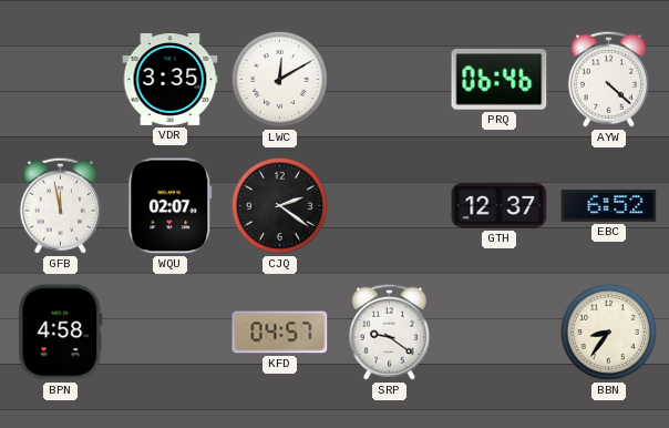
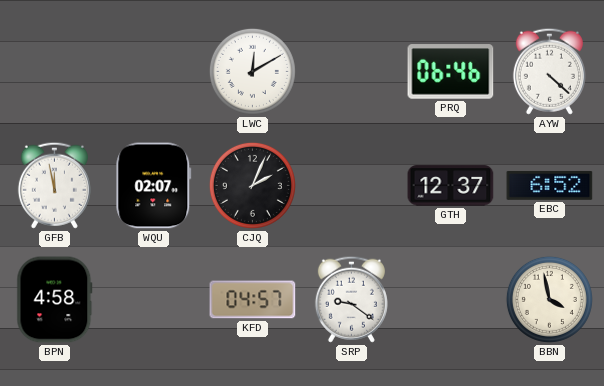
VDR: 3:35 -> none
CJQ: 2:21 -> 2:04
BBN: 8:36 -> 3:58
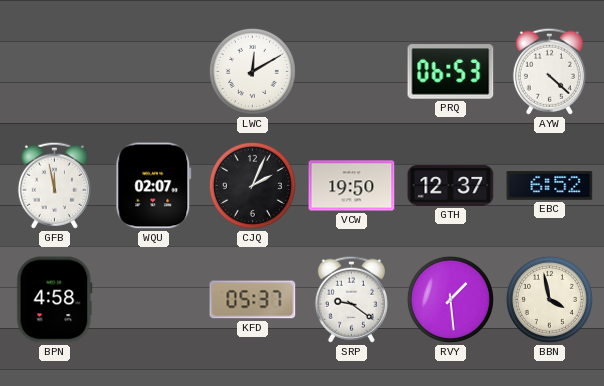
PRQ: 06:46 -> 06:53
VCW: none -> 19:50
KFD: 04:57 -> 05:37
RVY: none -> 1:29
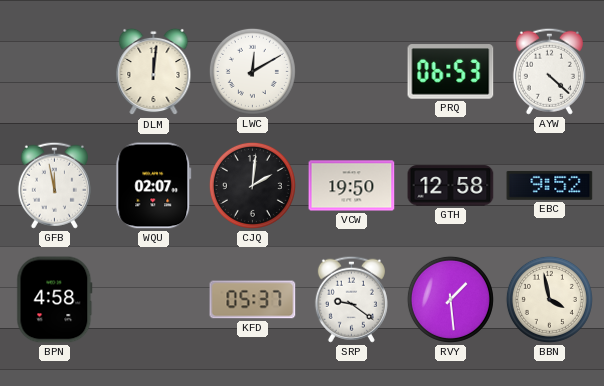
DLM: none -> 12:01
CJQ: 2:04 -> 2:01
GTH: 12:37 -> 12:58
EBC: 6:52 -> 9:52
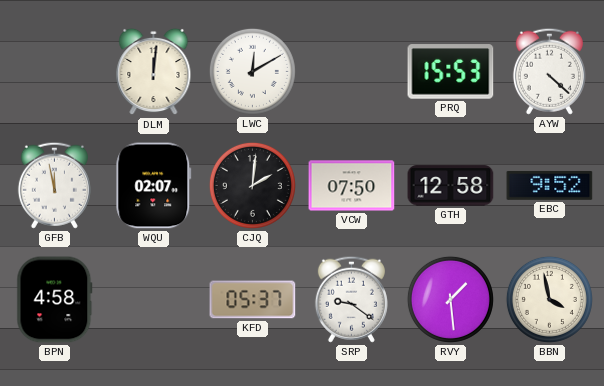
PRQ: 06:53 -> 15:53
VCW: 19:50 -> 07:50
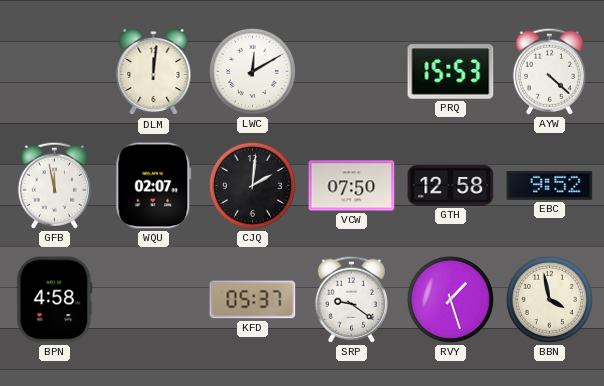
RVY: 1:29 -> 1:27
